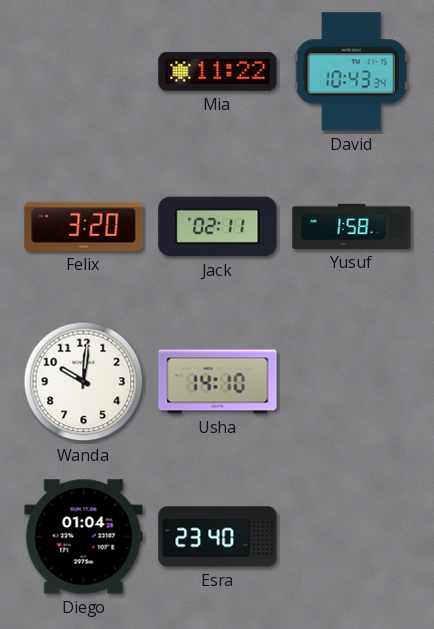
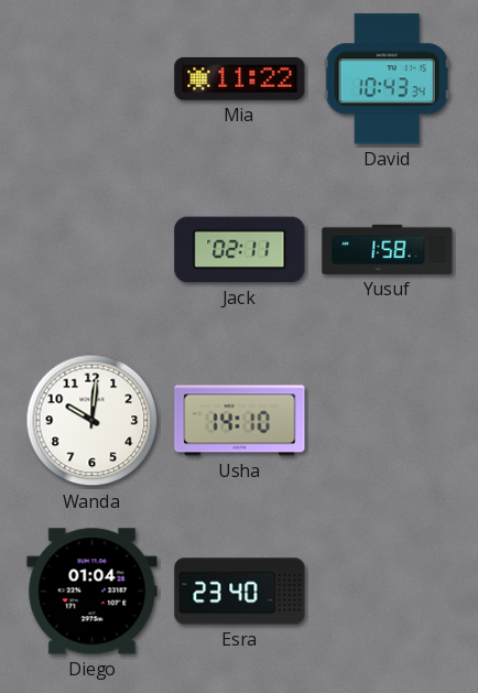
Felix: 3:20 -> none
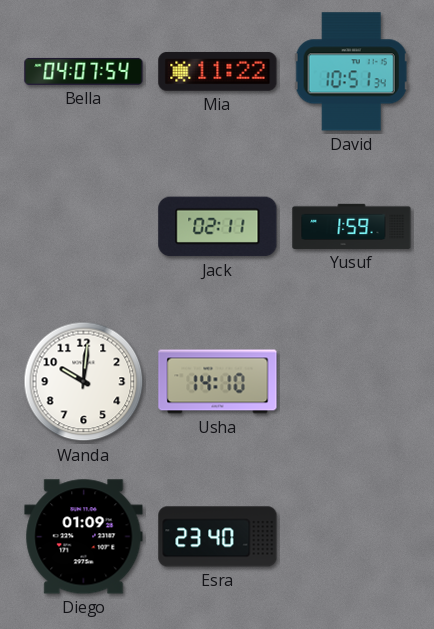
Bella: none -> 04:07
David: 10:43 -> 10:51
Yusuf: 1:58 -> 1:59
Diego: 01:04 -> 01:09
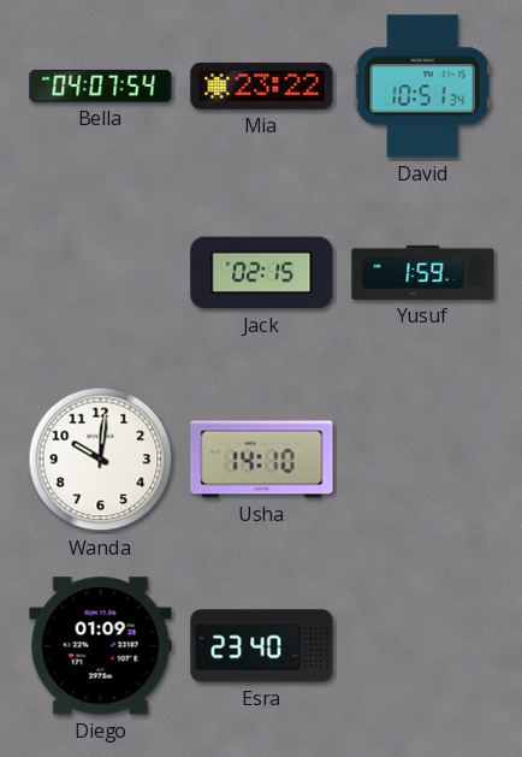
Mia: 11:22 -> 23:22
Jack: 02:11 -> 02:15
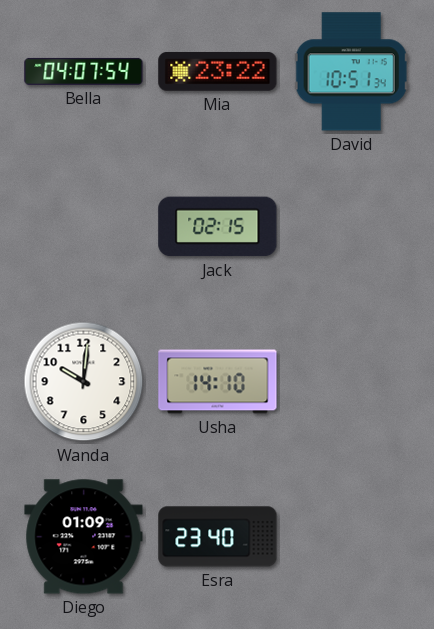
Yusuf: 1:59 -> none
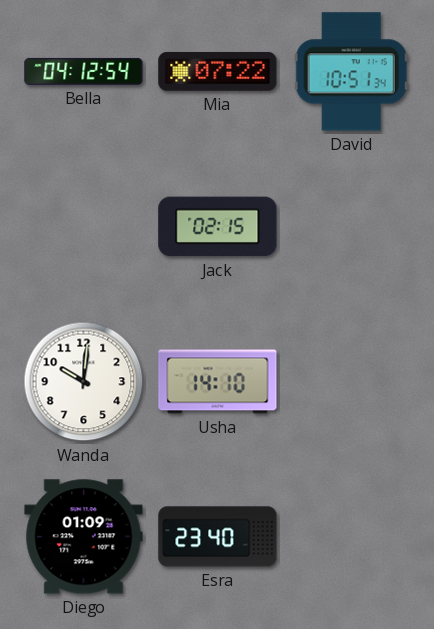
Bella: 04:07 -> 04:12
Mia: 23:22 -> 07:22
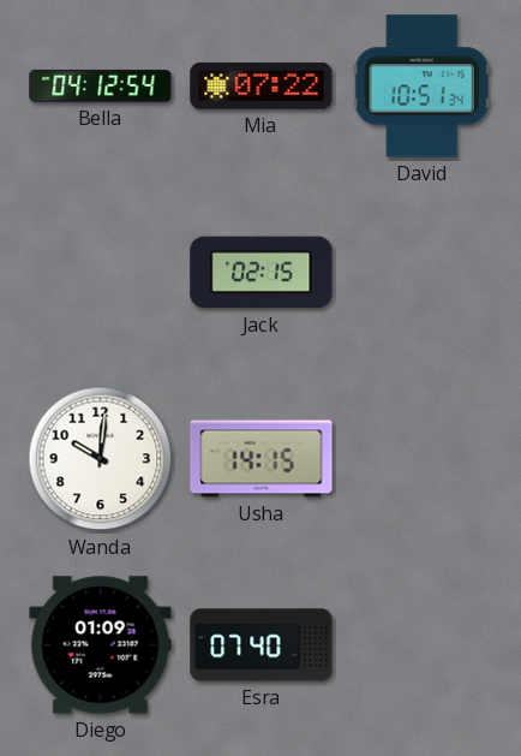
Usha: 14:10 -> 14:15
Esra: 23:40 -> 07:40
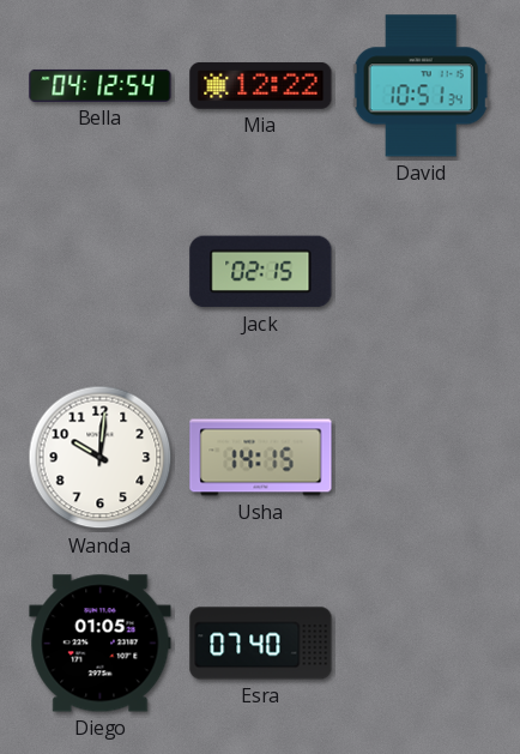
Mia: 07:22 -> 12:22
Diego: 01:09 -> 01:05
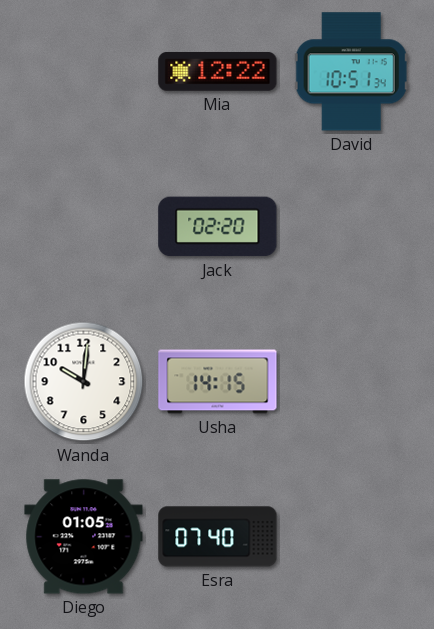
Bella: 04:12 -> none
Jack: 02:15 -> 02:20
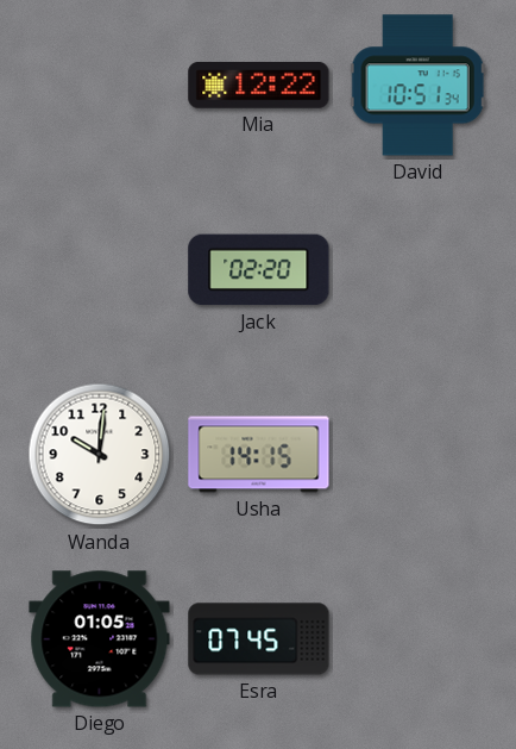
Esra: 07:40 -> 07:45
